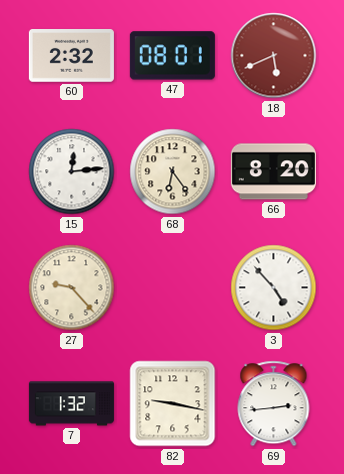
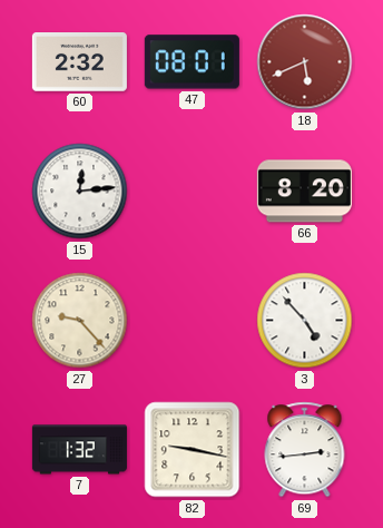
68: 6:24 -> none
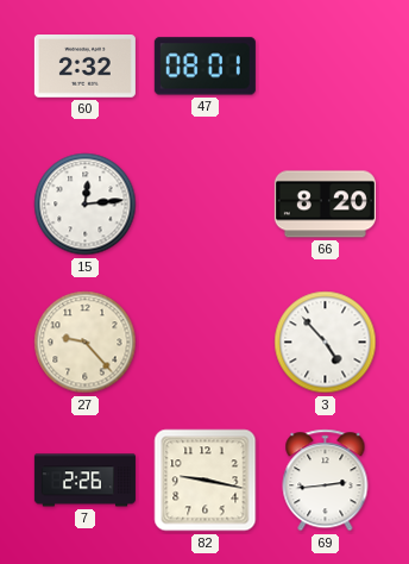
18: 5:41 -> none
7: 1:32 -> 2:26
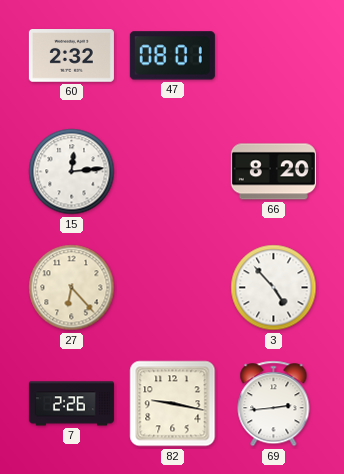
27: 9:23 -> 6:23
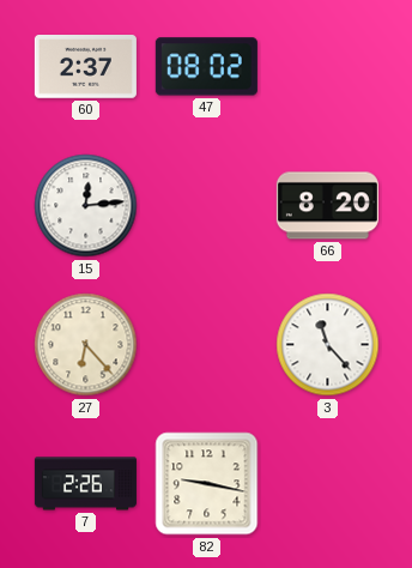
60: 2:32 -> 2:37
47: 08:01 -> 08:02
3: 4:53 -> 11:23
69: 2:44 -> none
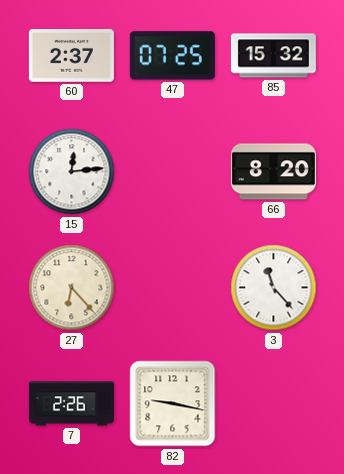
47: 08:02 -> 07:25
85: none -> 15:32
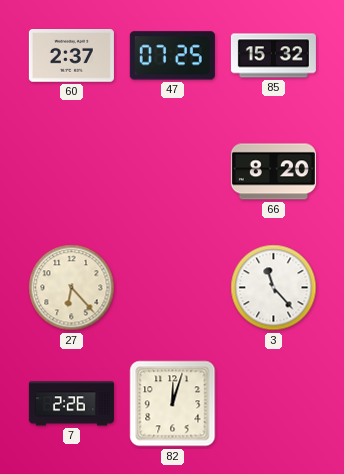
15: 12:14 -> none
82: 9:17 -> 12:03
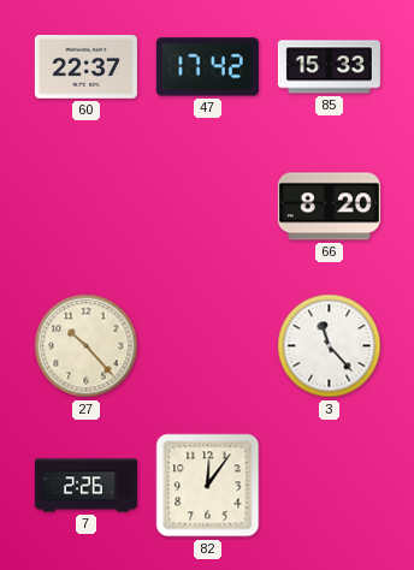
60: 2:37 -> 22:37
47: 07:25 -> 17:42
85: 15:32 -> 15:33
27: 6:23 -> 10:23
82: 12:03 -> 12:06
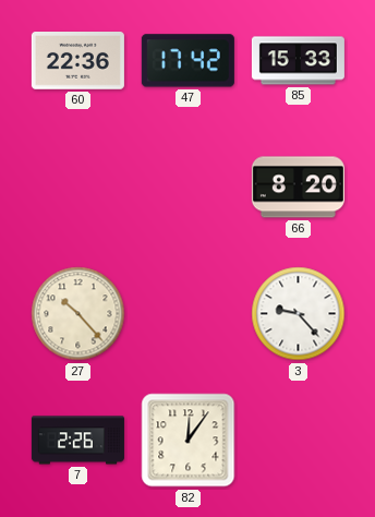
60: 22:37 -> 22:36
3: 11:23 -> 9:23
